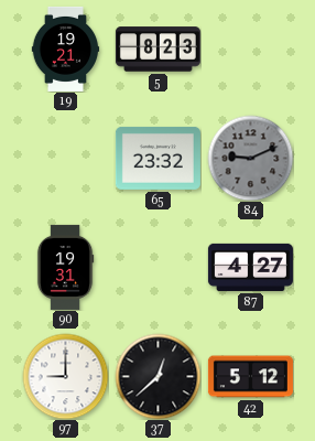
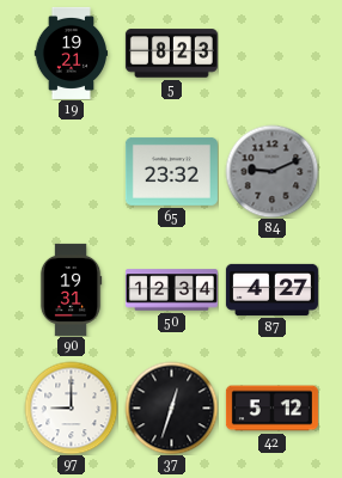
50: none -> 12:34
37: 12:38 -> 12:33
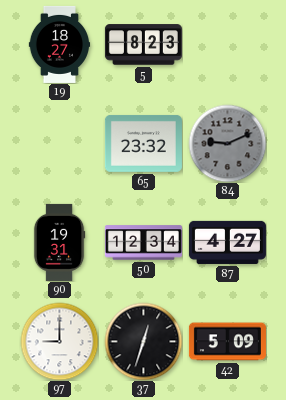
19: 19:21 -> 18:27
42: 5:12 -> 5:09
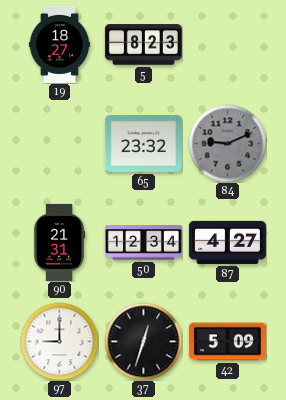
90: 19:31 -> 21:31
